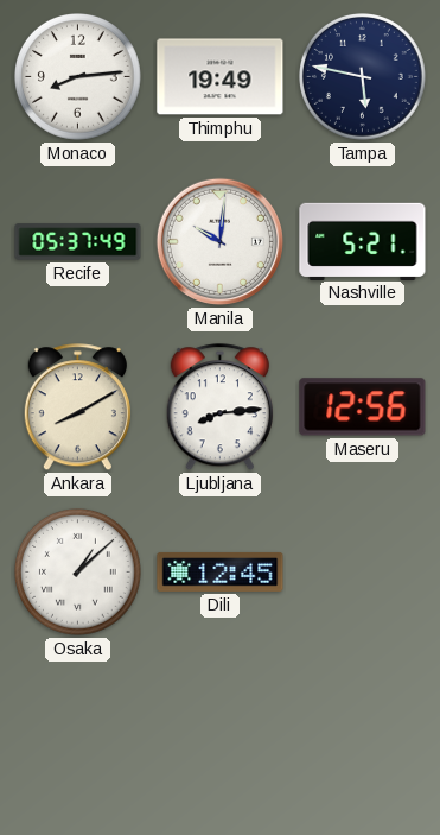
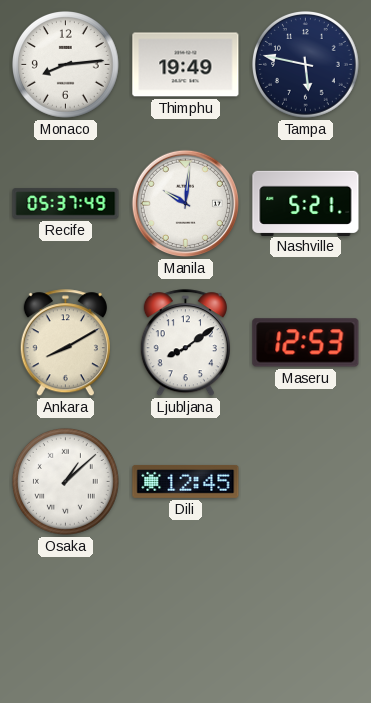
Ljubljana: 8:14 -> 8:09
Maseru: 12:56 -> 12:53
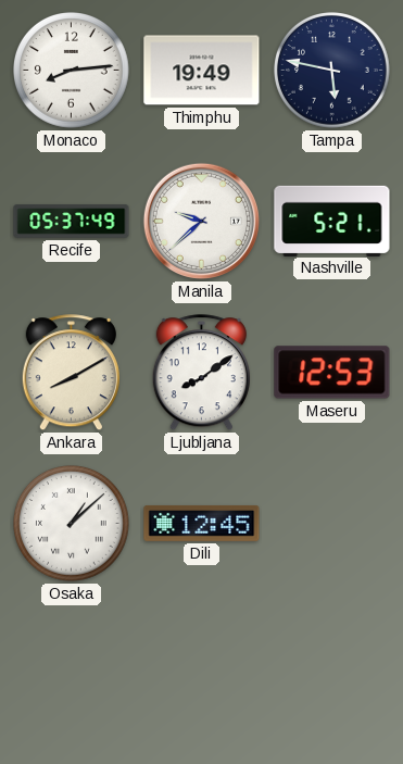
Manila: 10:01 -> 9:38
